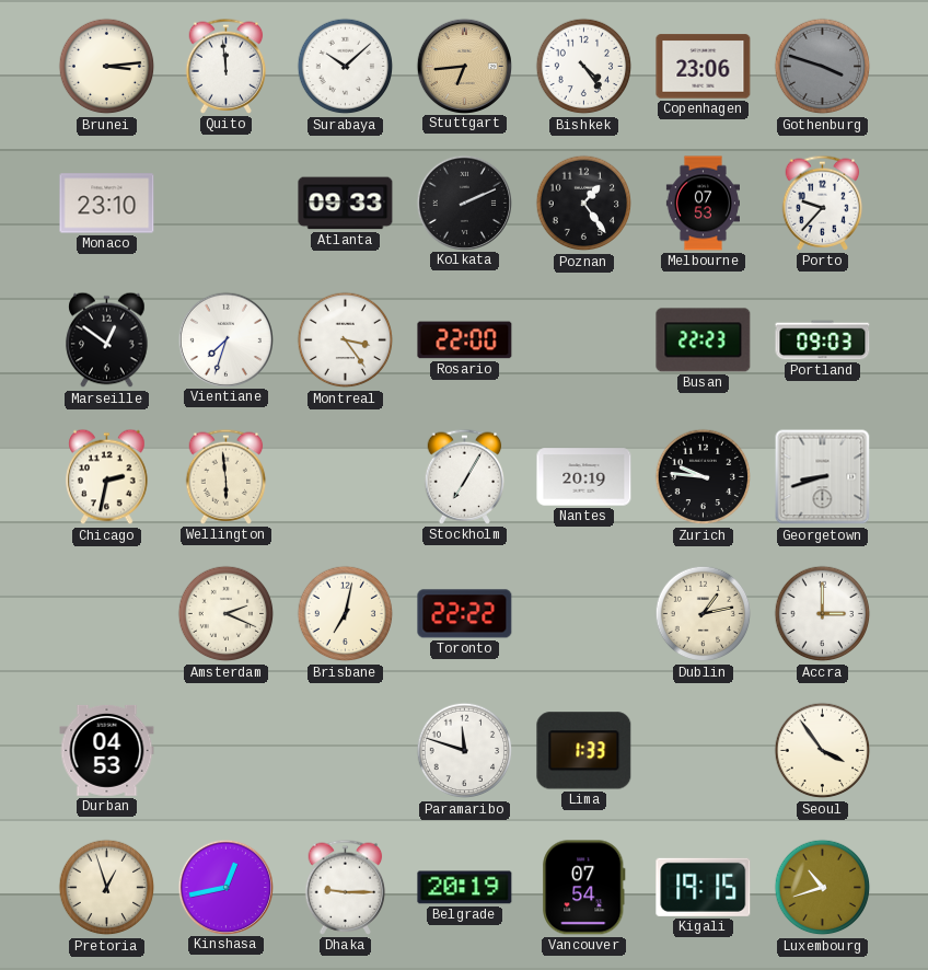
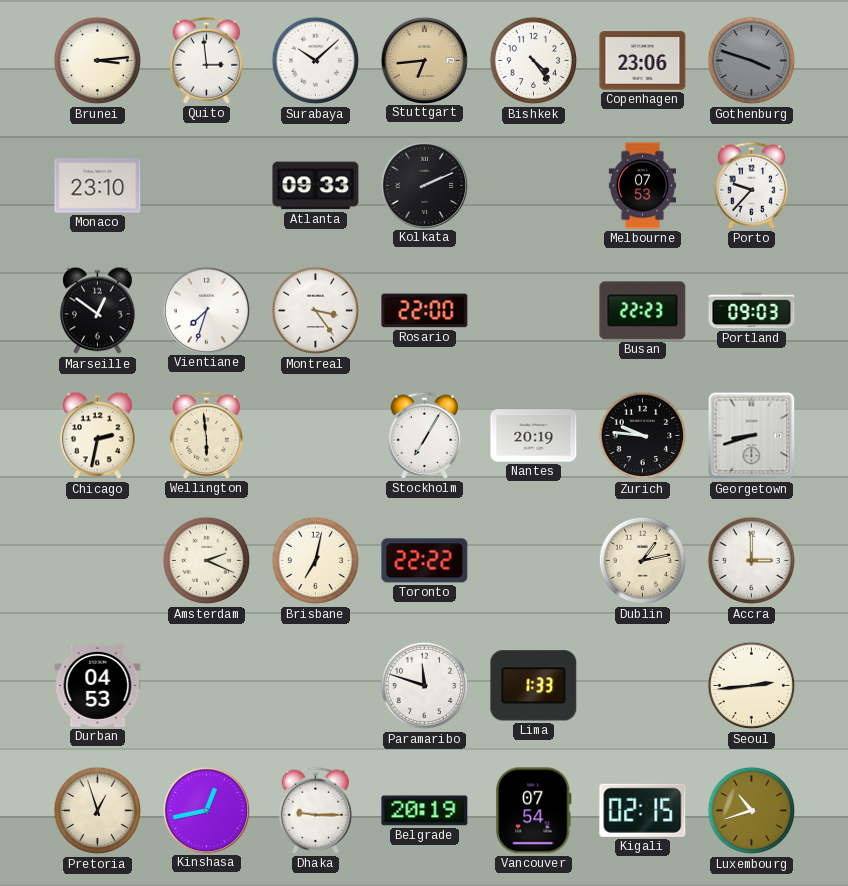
Quito: 11:59 -> 2:59
Poznan: 1:24 -> none
Seoul: 3:54 -> 2:44
Kigali: 19:15 -> 02:15
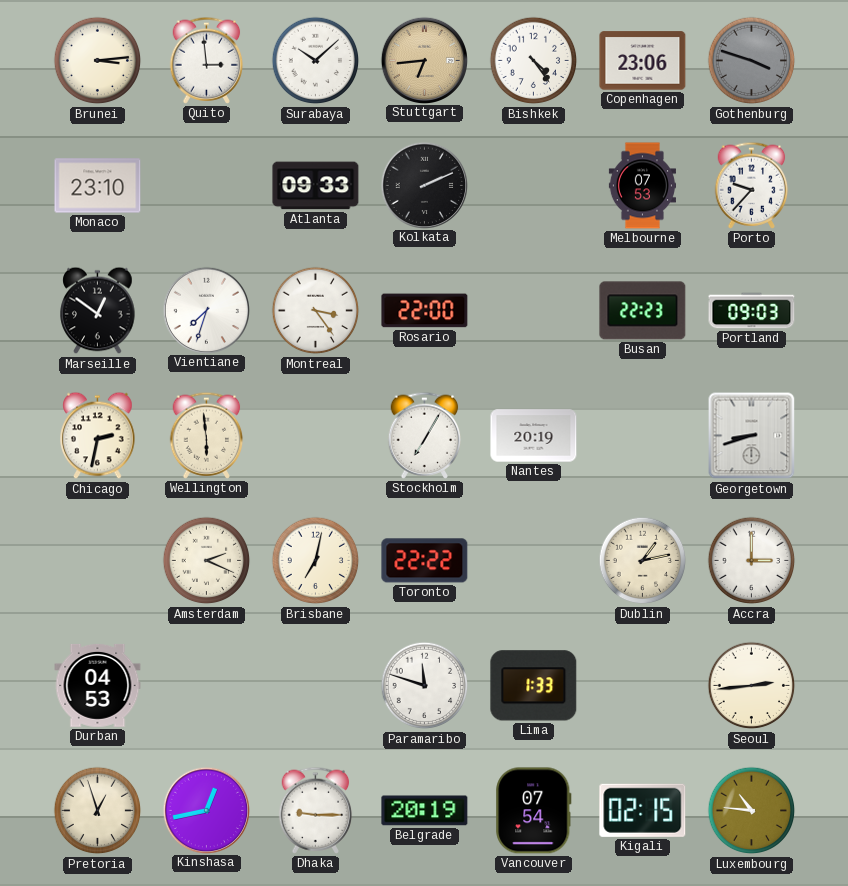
Zurich: 9:46 -> none
Luxembourg: 10:42 -> 10:46
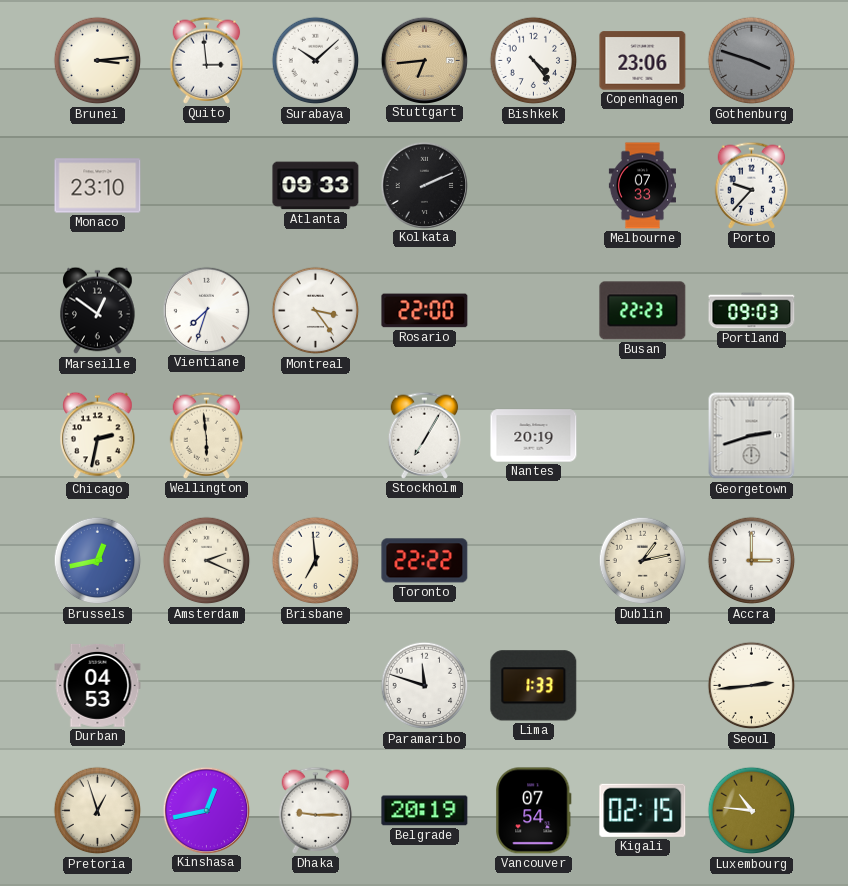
Melbourne: 07:53 -> 07:33
Georgetown: 8:42 -> 2:42
Brussels: none -> 12:43
Brisbane: 7:02 -> 6:59
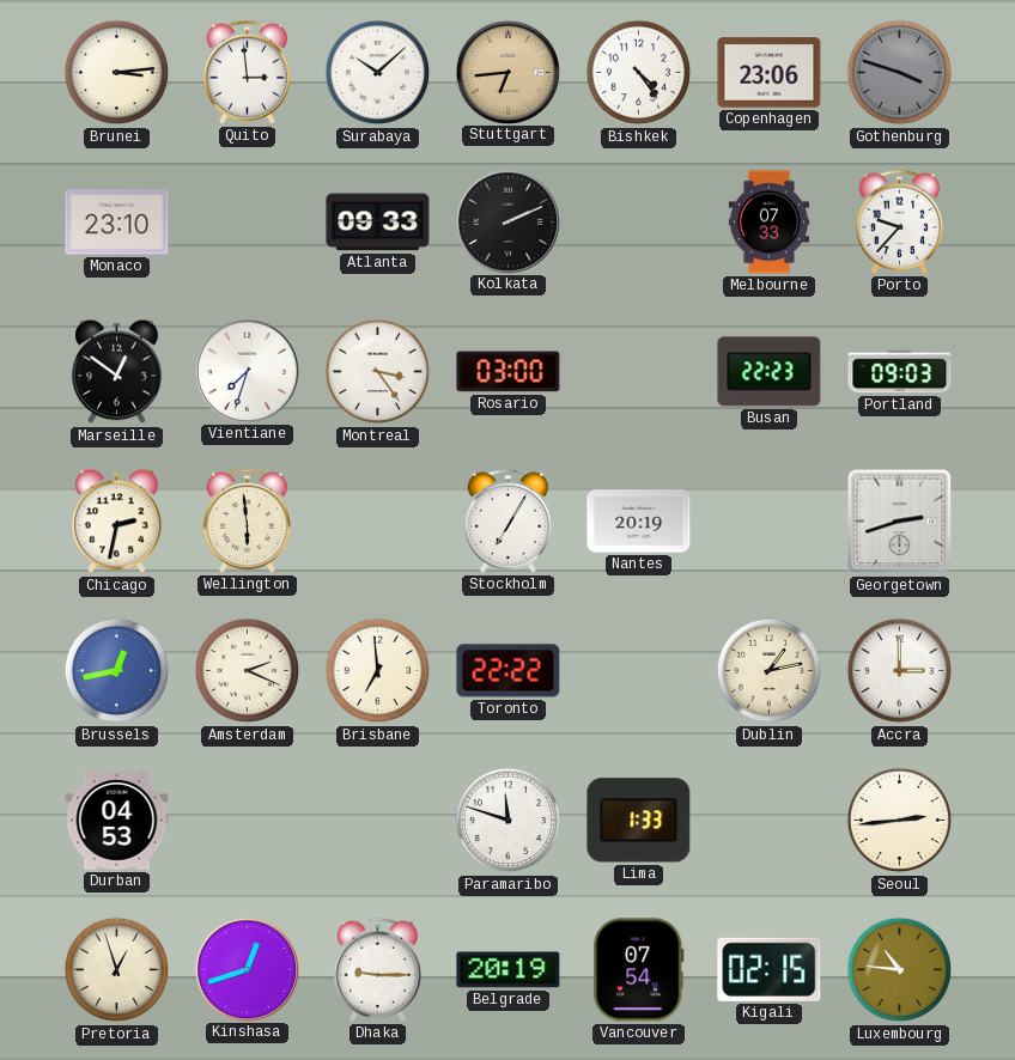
Rosario: 22:00 -> 03:00
Kinshasa: 12:43 -> 12:42
